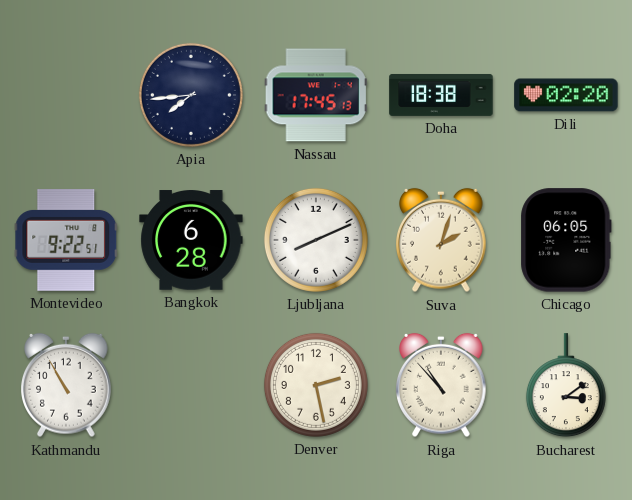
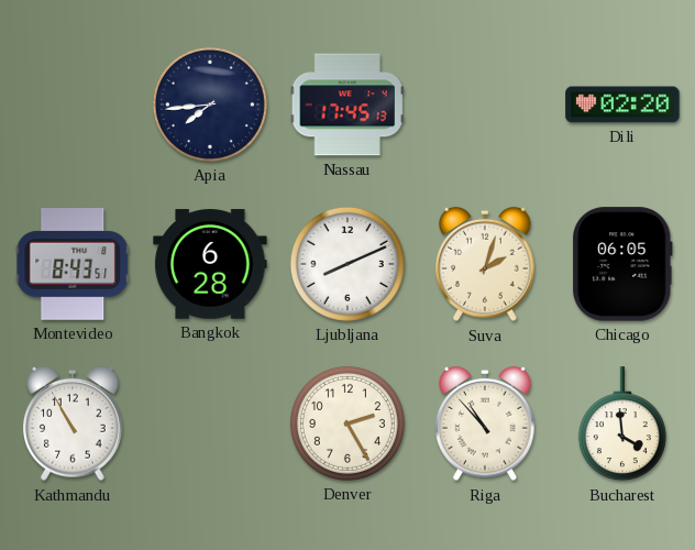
Doha: 18:38 -> none
Montevideo: 9:22 -> 8:43
Denver: 2:28 -> 2:25
Bucharest: 3:09 -> 3:59
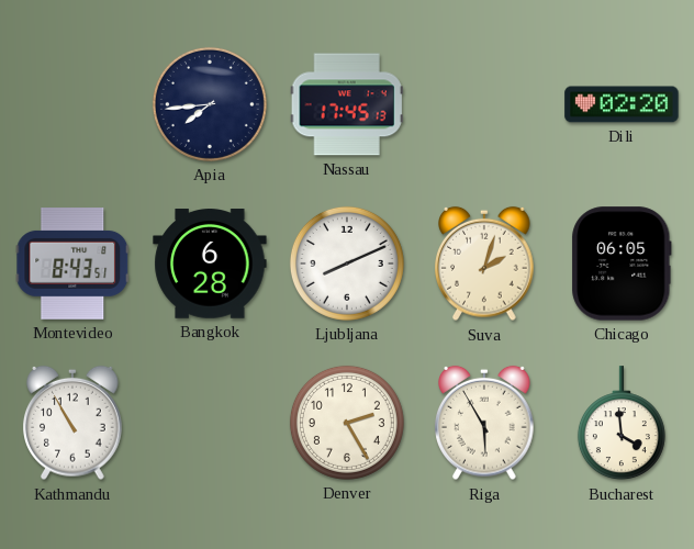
Riga: 10:53 -> 5:55
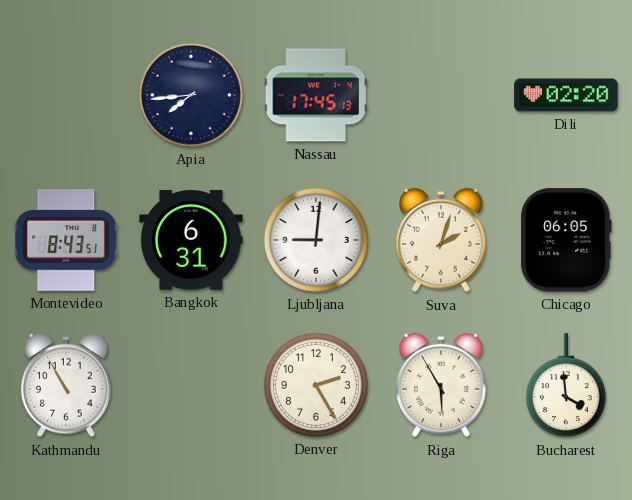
Bangkok: 6:28 -> 6:31
Ljubljana: 8:11 -> 9:01
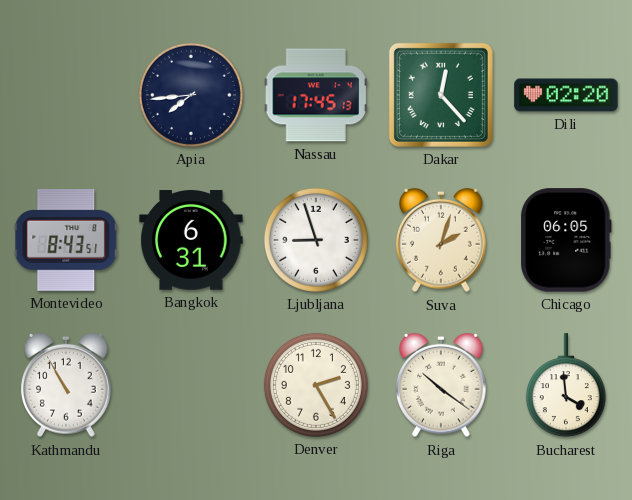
Dakar: none -> 12:23
Ljubljana: 9:01 -> 8:57
Riga: 5:55 -> 10:21
